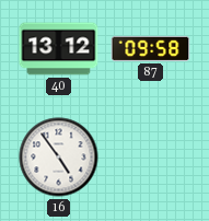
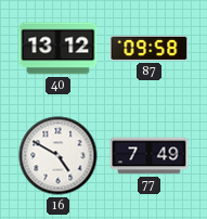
16: 4:54 -> 4:50
77: none -> 7:49
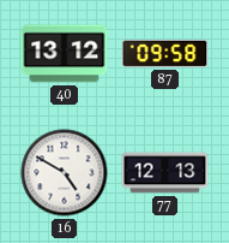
77: 7:49 -> 12:13
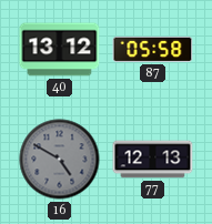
87: 09:58 -> 05:58
16 dial: white -> grey
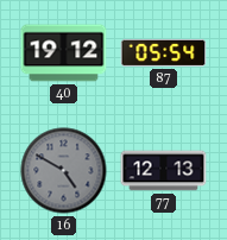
40: 13:12 -> 19:12
87: 05:58 -> 05:54
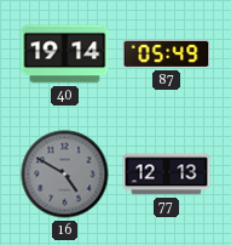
40: 19:12 -> 19:14
87: 05:54 -> 05:49
